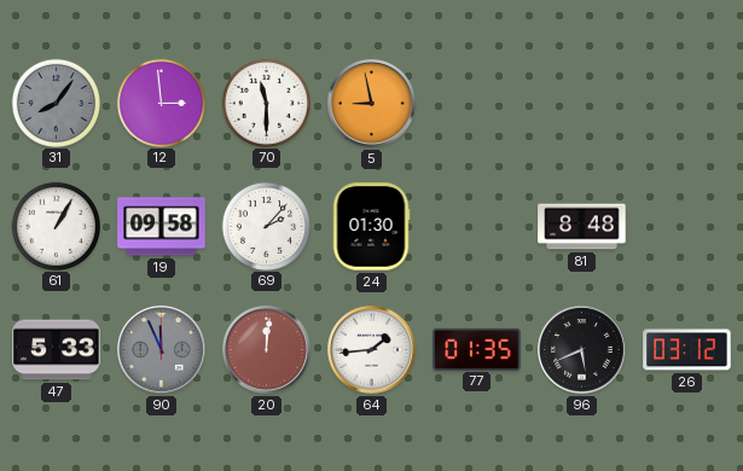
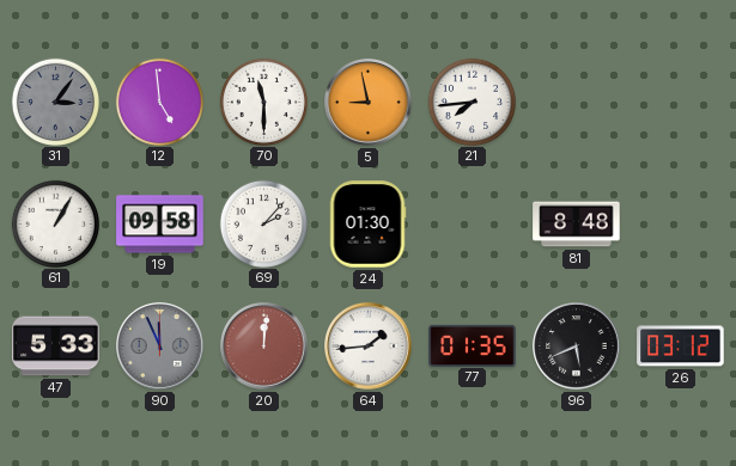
31: 8:06 -> 3:06
12: 2:59 -> 4:59
21: none -> 7:44
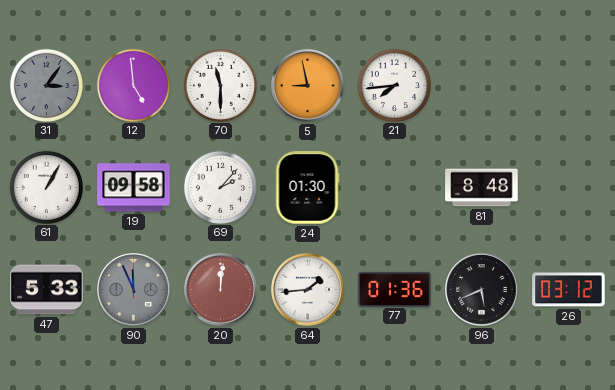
77: 01:35 -> 01:36
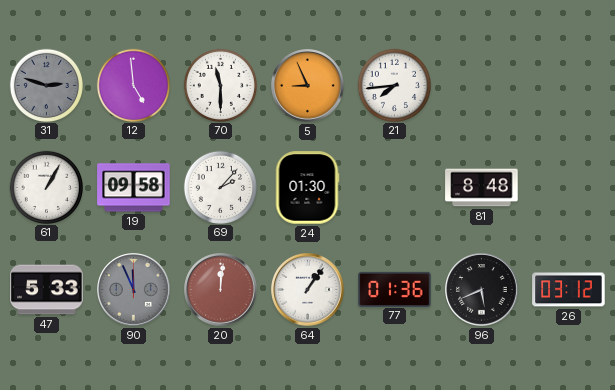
31: 3:06 -> 2:48
5: 8:58 -> 8:56
64: 1:44 -> 1:06
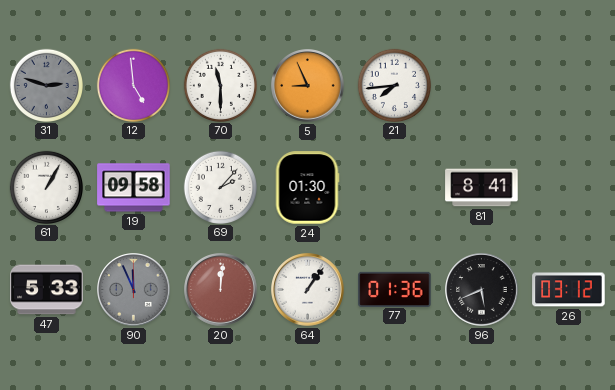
81: 8:48 -> 8:41
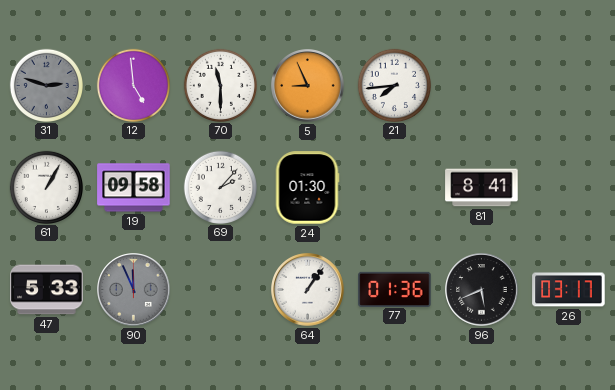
20: 12:01 -> none
26: 03:12 -> 03:17
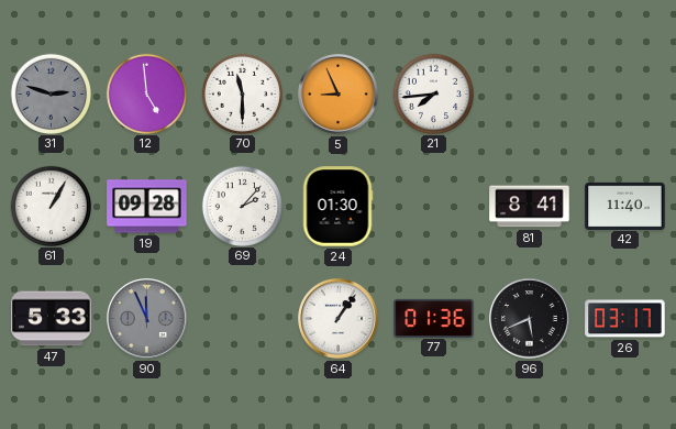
19: 09:58 -> 09:28
42: none -> 11:40
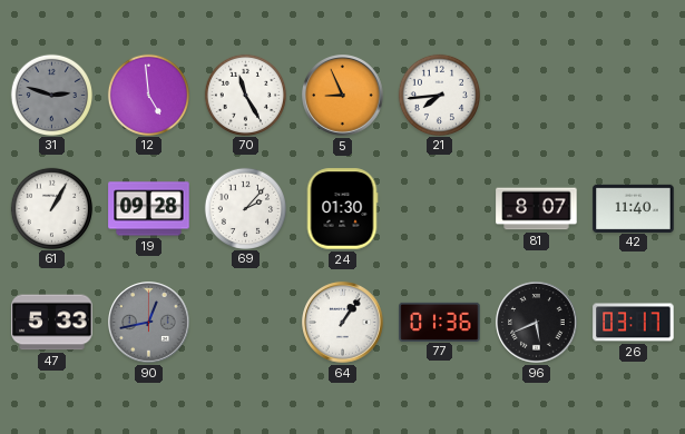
70: 11:30 -> 11:25
81: 8:41 -> 8:07
90: 11:56 -> 12:43
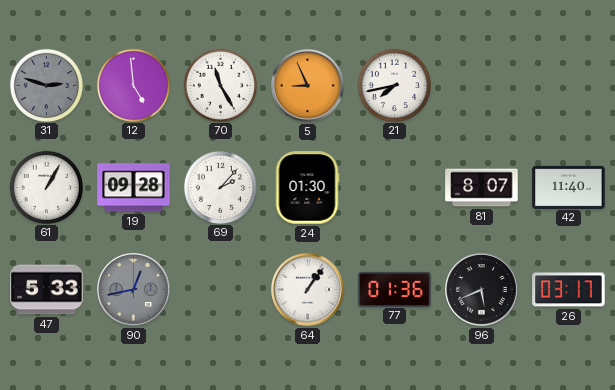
21: 7:44 -> 7:43
